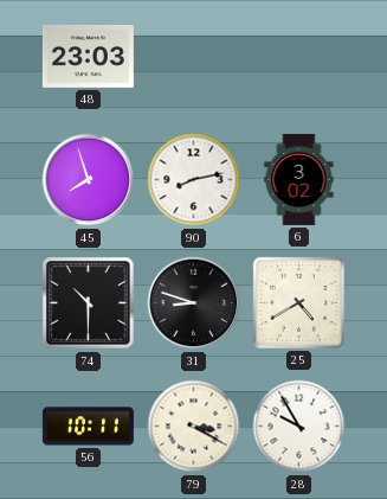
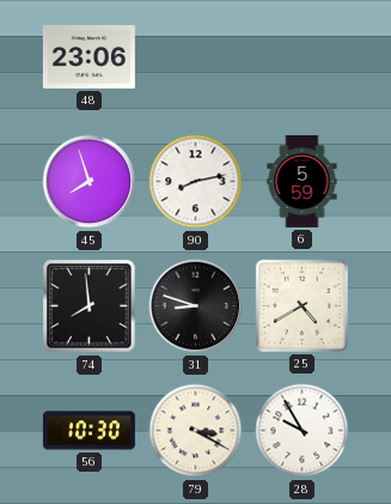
48: 23:03 -> 23:06
6: 3:02 -> 5:59
74: 10:30 -> 7:59
56: 10:11 -> 10:30
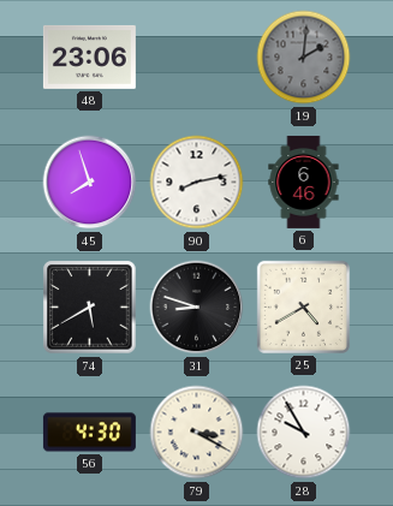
19: none -> 2:01
6: 5:59 -> 6:46
74: 7:59 -> 5:40
56: 10:30 -> 4:30
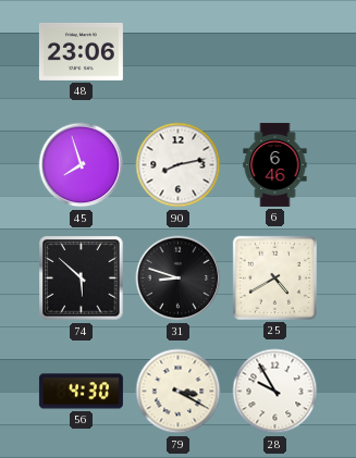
19: 2:01 -> none
74: 5:40 -> 5:52
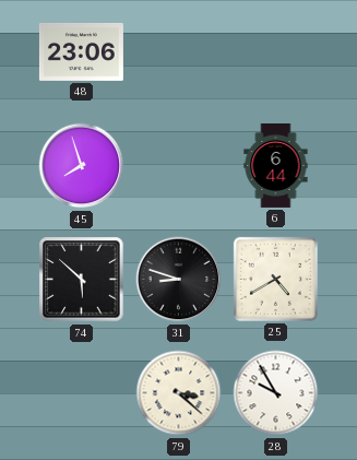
90: 8:13 -> none
6: 6:46 -> 6:44
56: 4:30 -> none
79: 3:20 -> 3:22
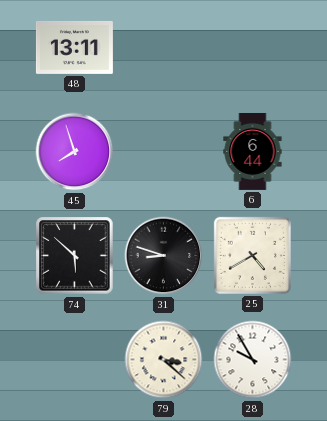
48: 23:06 -> 13:11
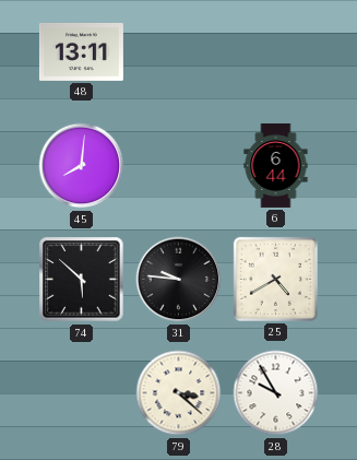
45: 7:57 -> 8:01
31: 8:48 -> 9:46
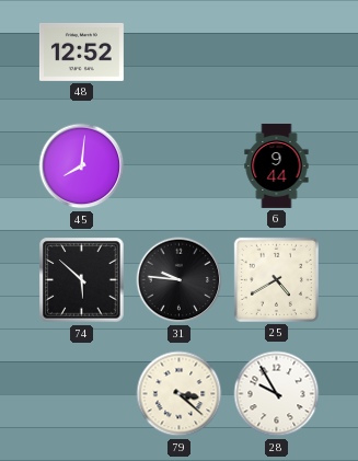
48: 13:11 -> 12:52
6: 6:44 -> 9:44
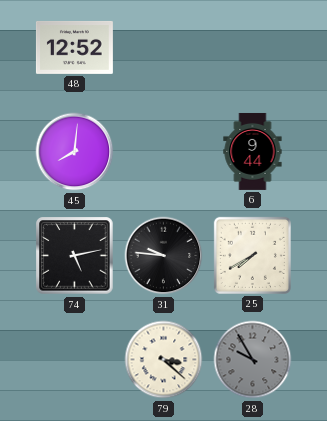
74: 5:52 -> 5:13
25: 4:40 -> 7:40
28 dial: white -> grey
